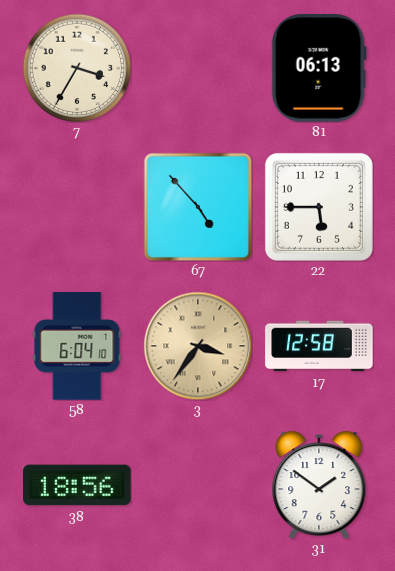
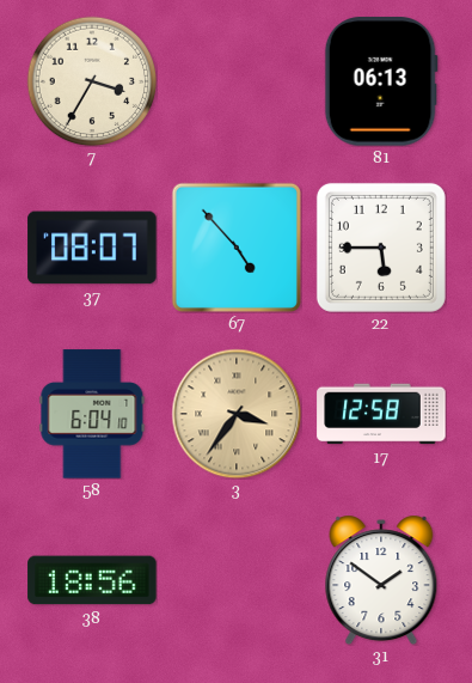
37: none -> 08:07
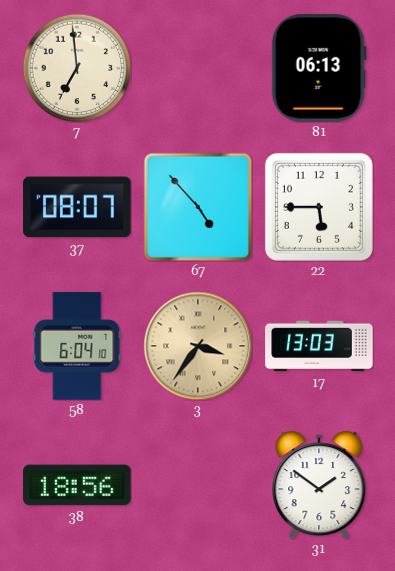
7: 3:35 -> 6:59
17: 12:58 -> 13:03
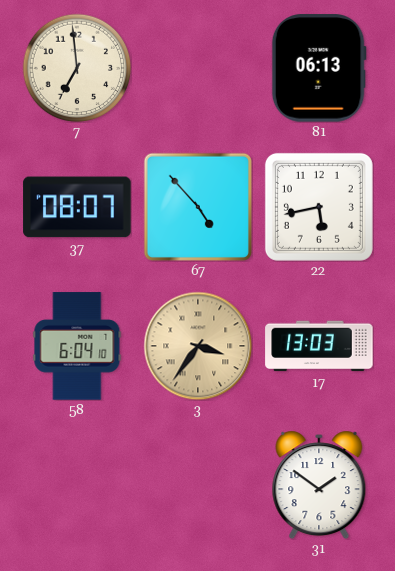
22: 5:45 -> 5:43
38: 18:56 -> none
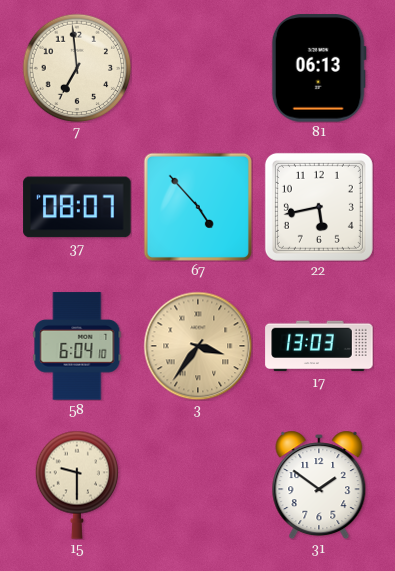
15: none -> 9:30
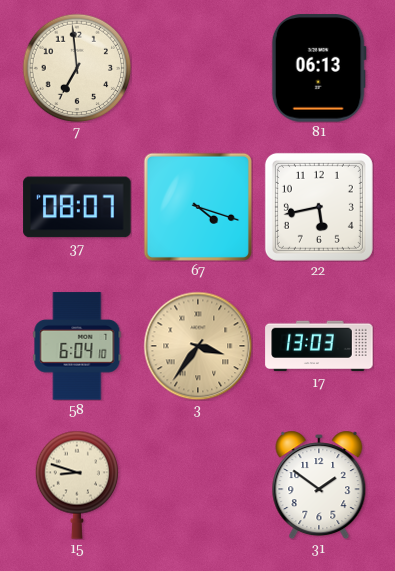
67: 4:53 -> 4:18
15: 9:30 -> 8:48
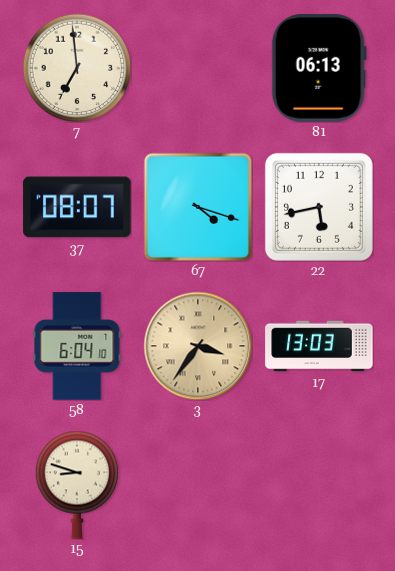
31: 1:51 -> none
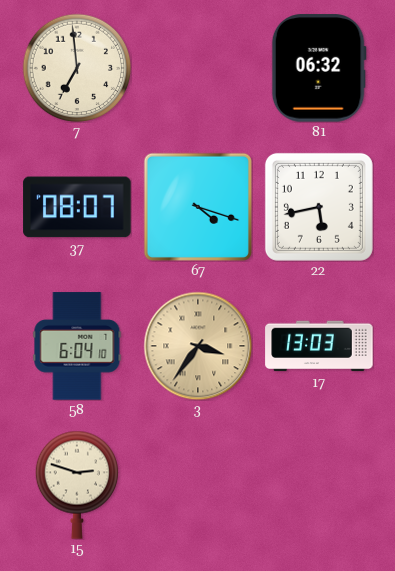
81: 06:13 -> 06:32
15: 8:48 -> 2:48
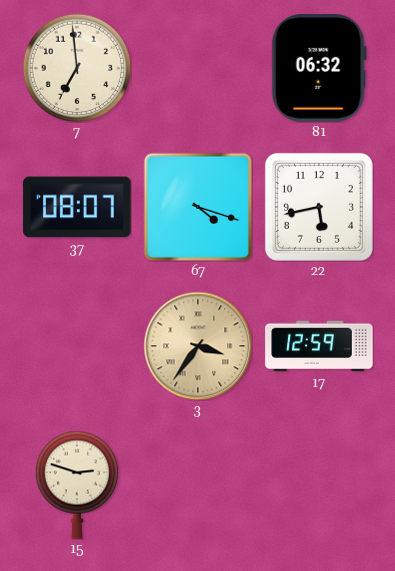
58: 6:04 -> none
17: 13:03 -> 12:59
